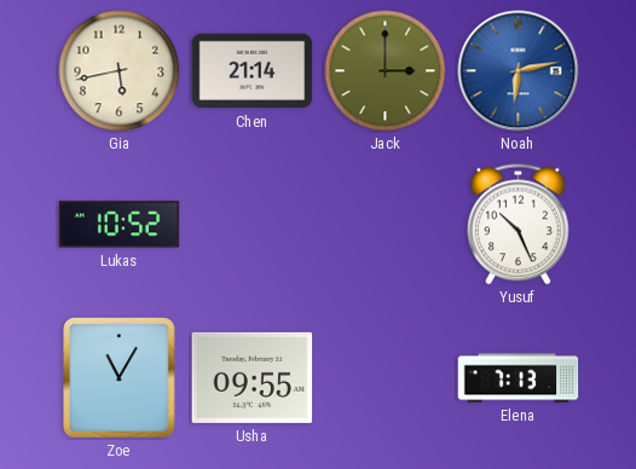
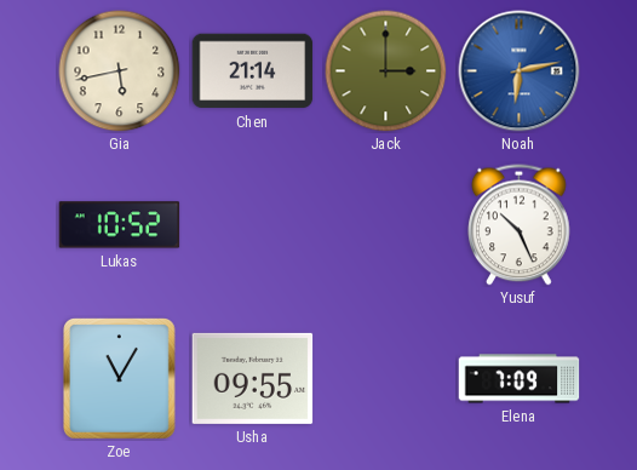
Elena: 7:13 -> 7:09
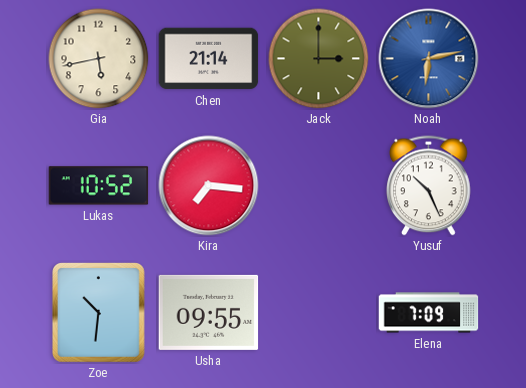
Kira: none -> 7:16
Zoe: 11:05 -> 10:31
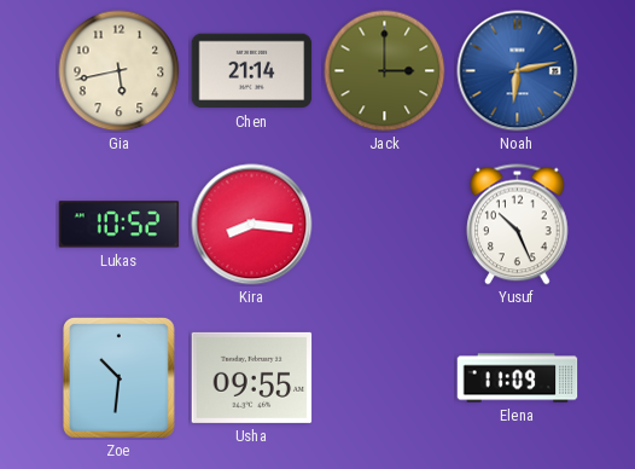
Kira: 7:16 -> 8:16
Elena: 7:09 -> 11:09
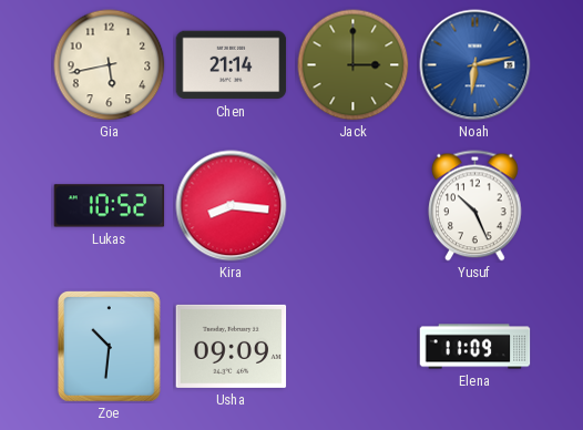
Usha: 09:55 -> 09:09
